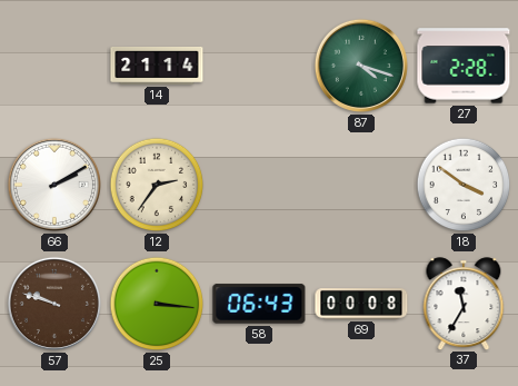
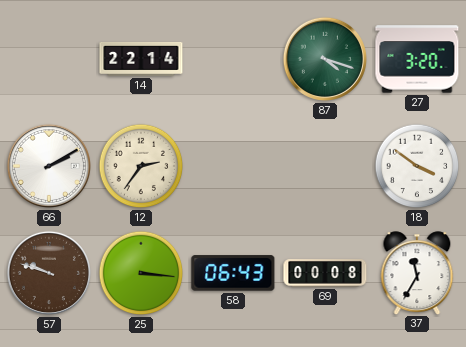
14: 21:14 -> 22:14
27: 2:28 -> 3:20
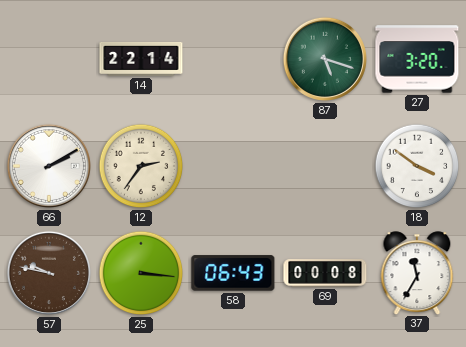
87: 4:18 -> 5:18
57: 9:48 -> 9:47
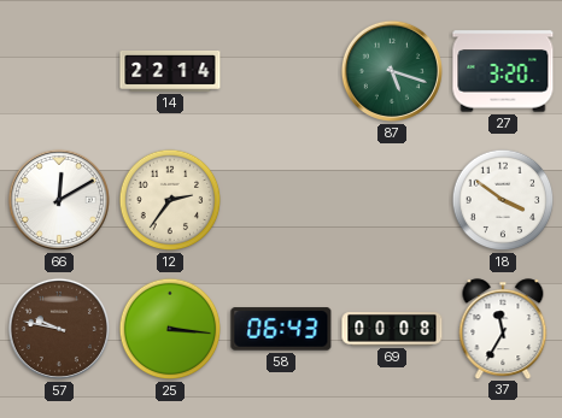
66: 2:10 -> 12:10
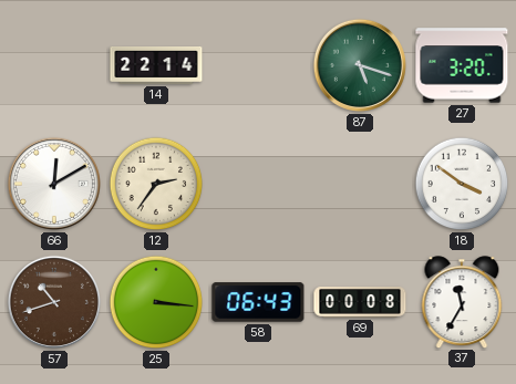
57: 9:47 -> 10:42
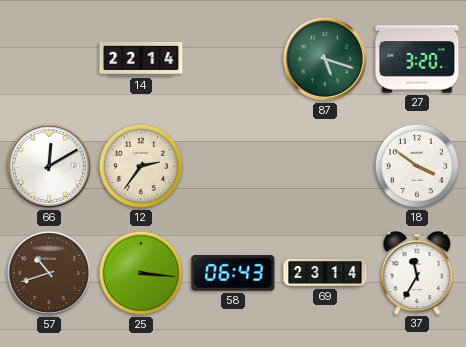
69: 00:08 -> 23:14
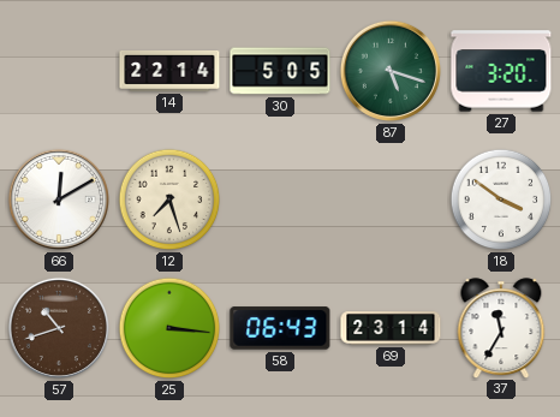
30: none -> 5:05
12: 2:36 -> 7:27
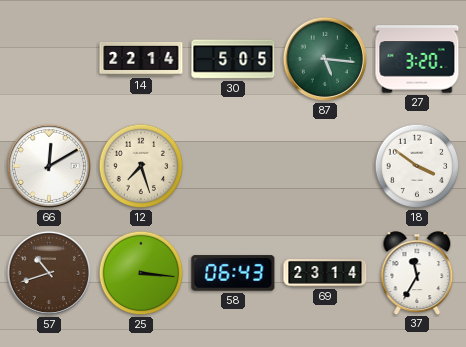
87: 5:18 -> 5:16
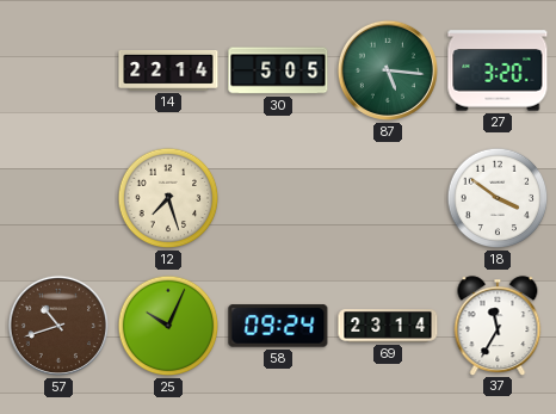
66: 12:10 -> none
25: 3:16 -> 10:04
58: 06:43 -> 09:24
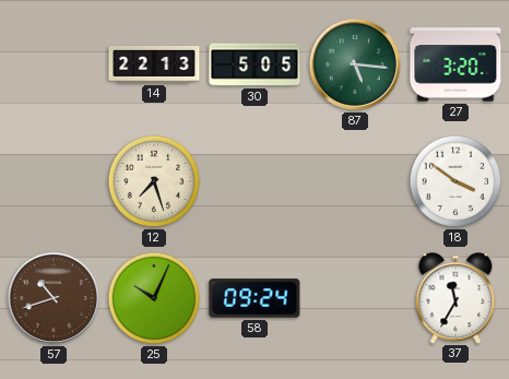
14: 22:14 -> 22:13
69: 23:14 -> none
